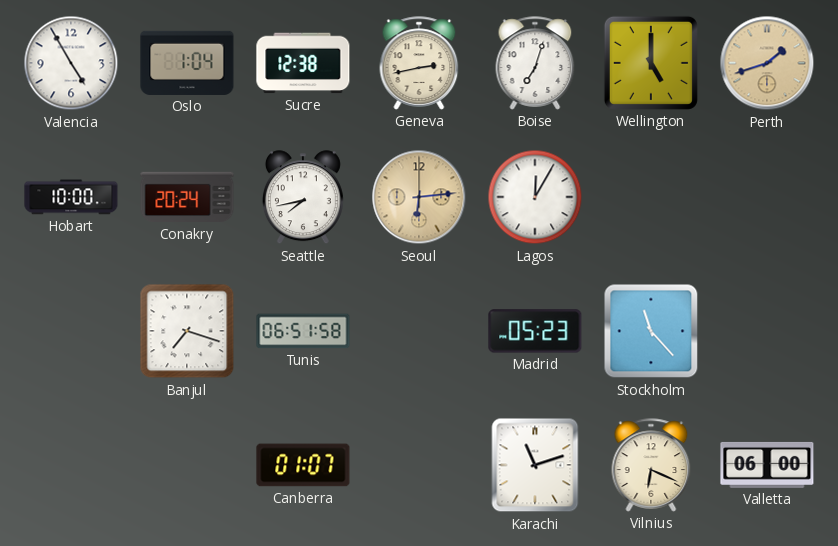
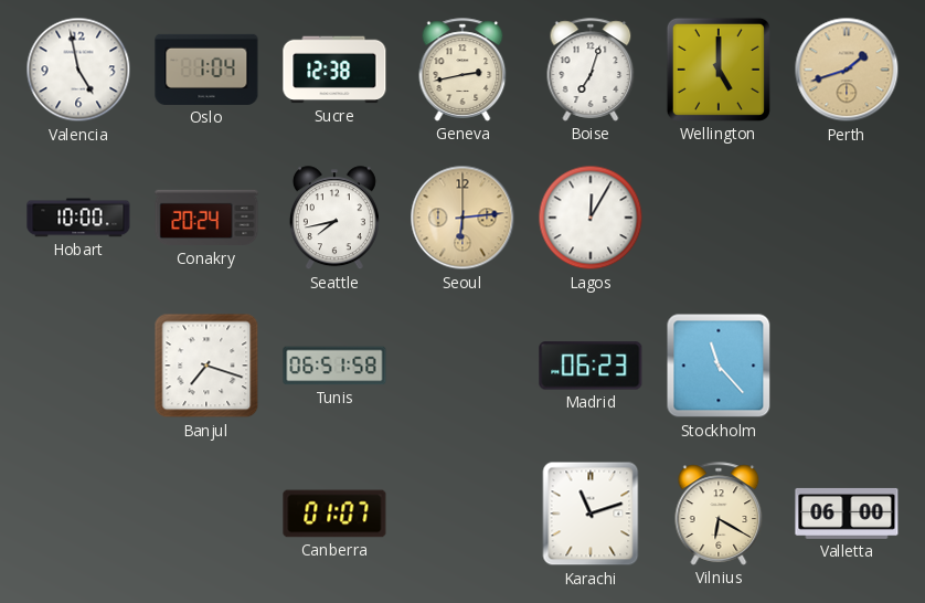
Valencia: 4:55 -> 4:58
Madrid: 05:23 -> 06:23
Vilnius: 6:19 -> 6:20
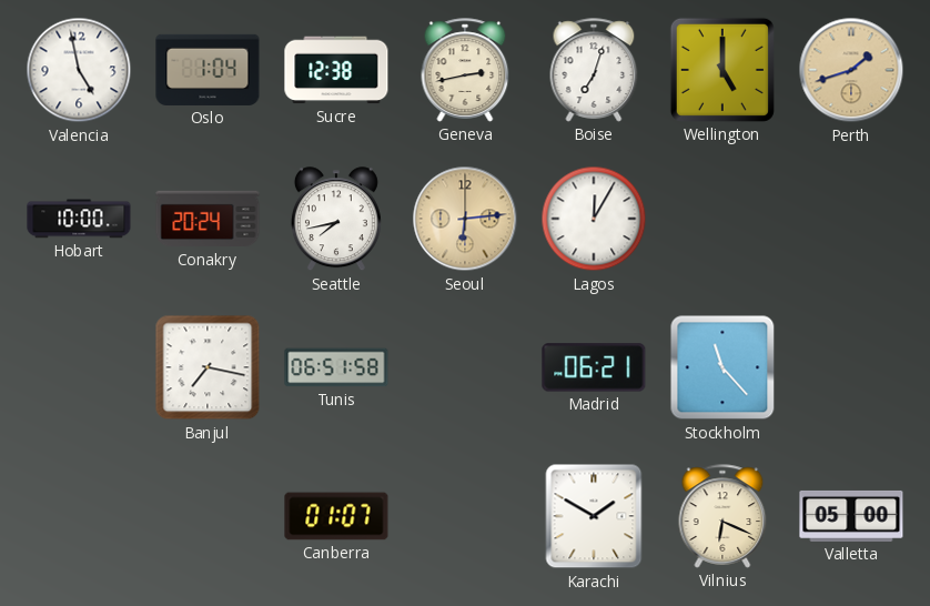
Banjul: 7:18 -> 7:17
Madrid: 06:23 -> 06:21
Karachi: 11:12 -> 1:50
Vilnius: 6:20 -> 6:19
Valletta: 06:00 -> 05:00
